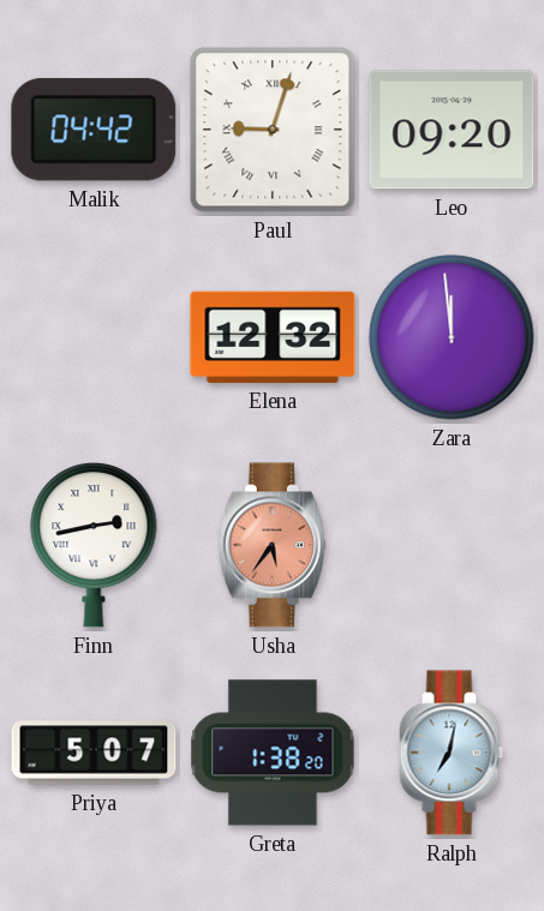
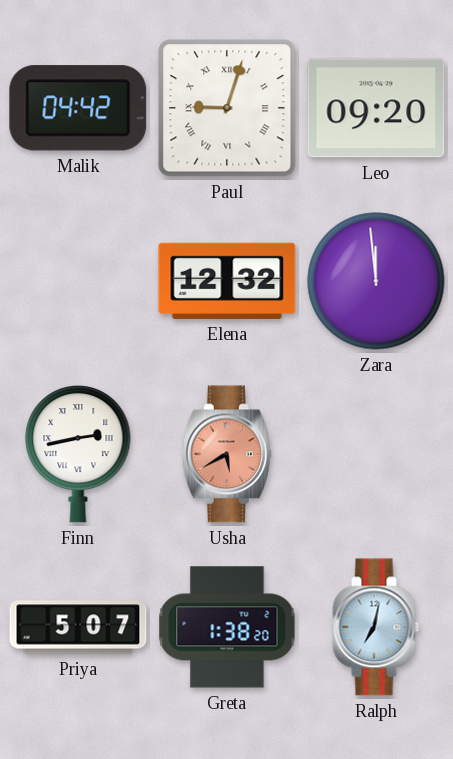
Usha: 5:36 -> 5:40
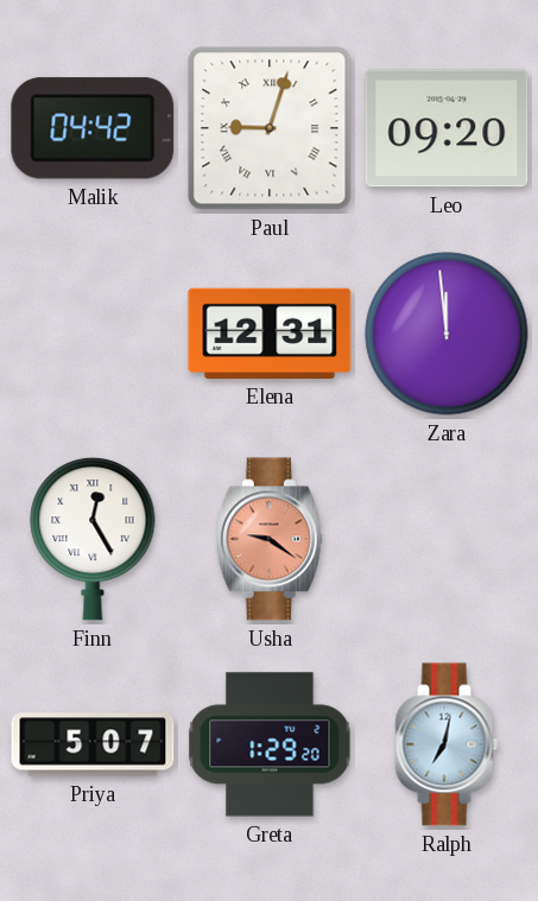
Elena: 12:32 -> 12:31
Finn: 2:43 -> 12:25
Usha: 5:40 -> 9:21
Greta: 1:38 -> 1:29
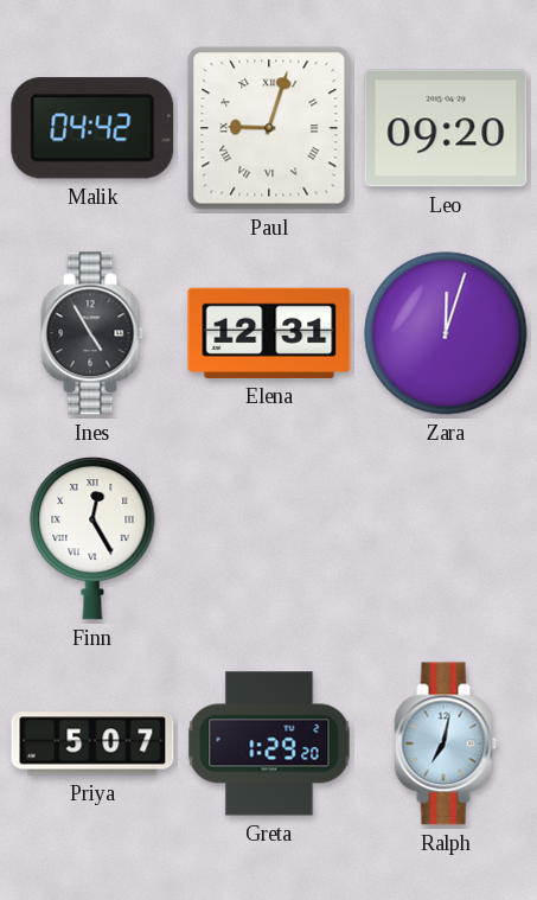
Ines: none -> 4:55
Zara: 11:59 -> 12:03
Usha: 9:21 -> none
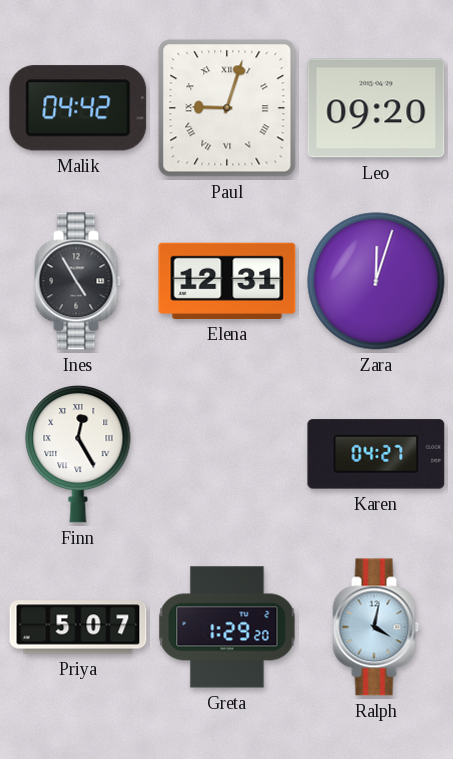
Karen: none -> 04:27
Ralph: 7:02 -> 4:02
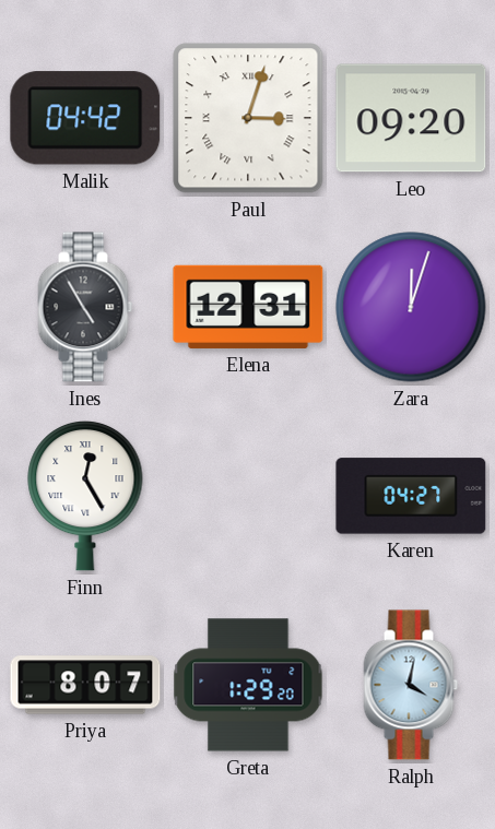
Paul: 9:03 -> 3:03
Priya: 5:07 -> 8:07
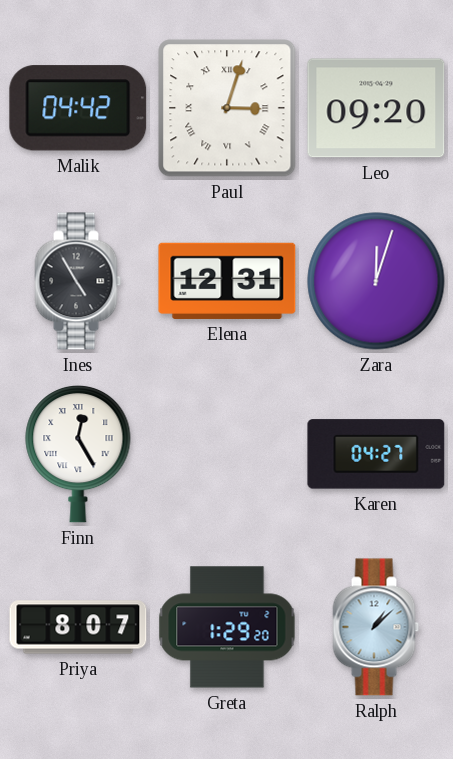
Ralph: 4:02 -> 1:08
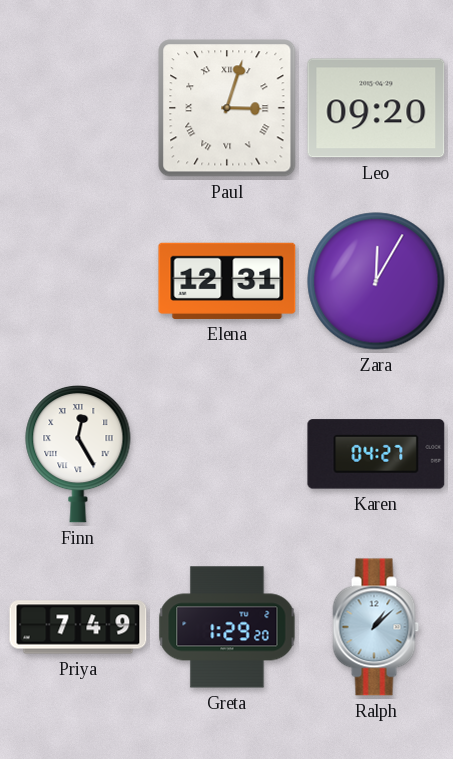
Malik: 04:42 -> none
Ines: 4:55 -> none
Zara: 12:03 -> 12:05
Priya: 8:07 -> 7:49
